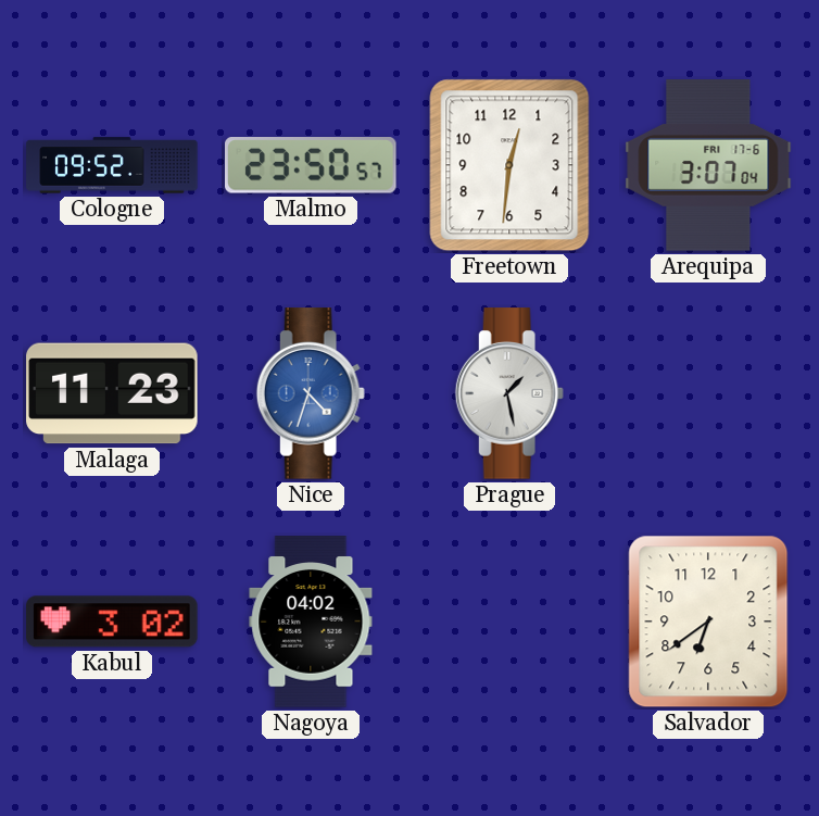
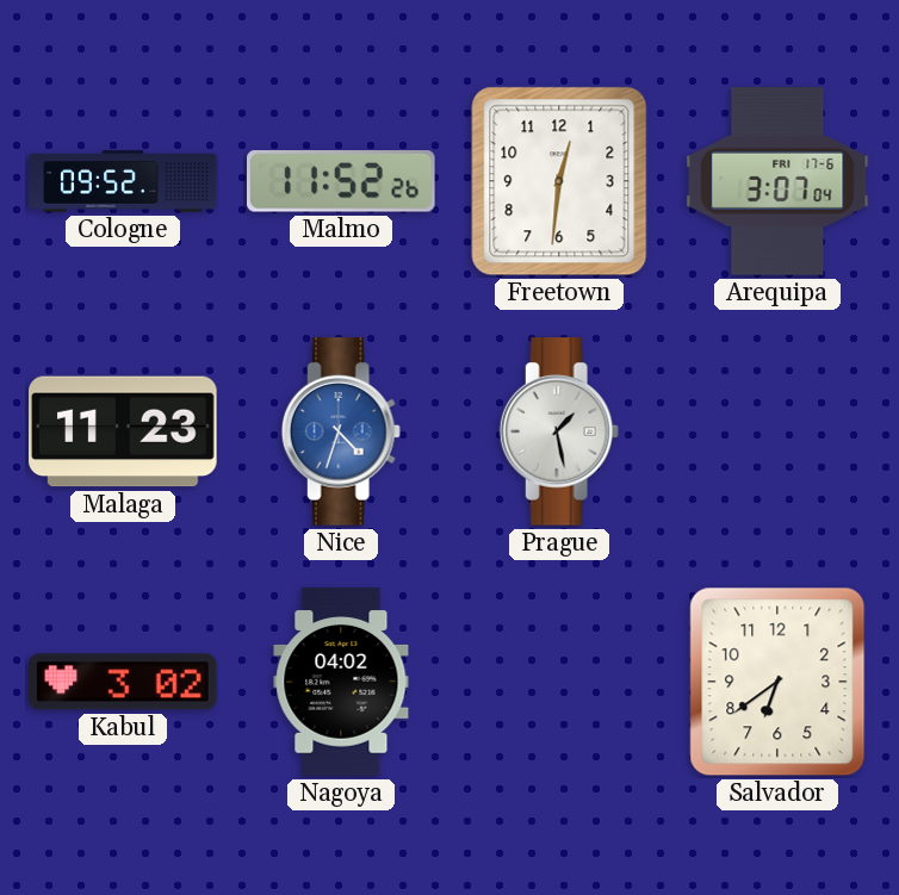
Malmo: 23:50 -> 11:52
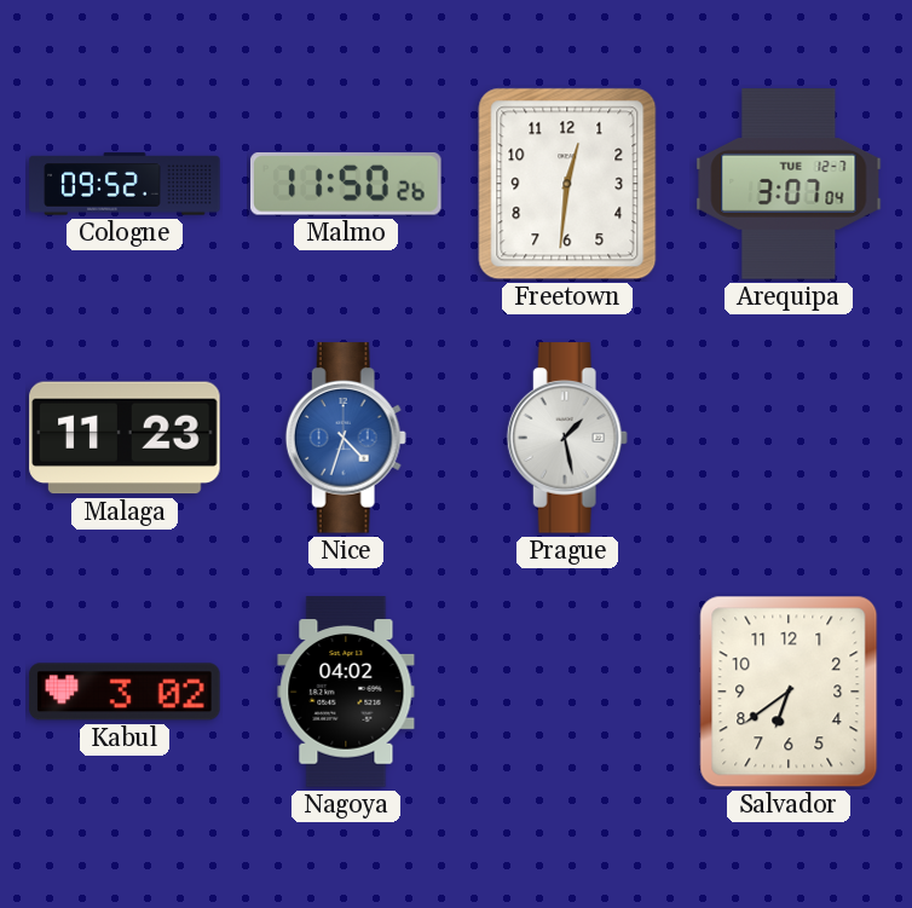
Malmo: 11:52 -> 11:50
Arequipa date: FRI 17-6 -> TUE 12-7
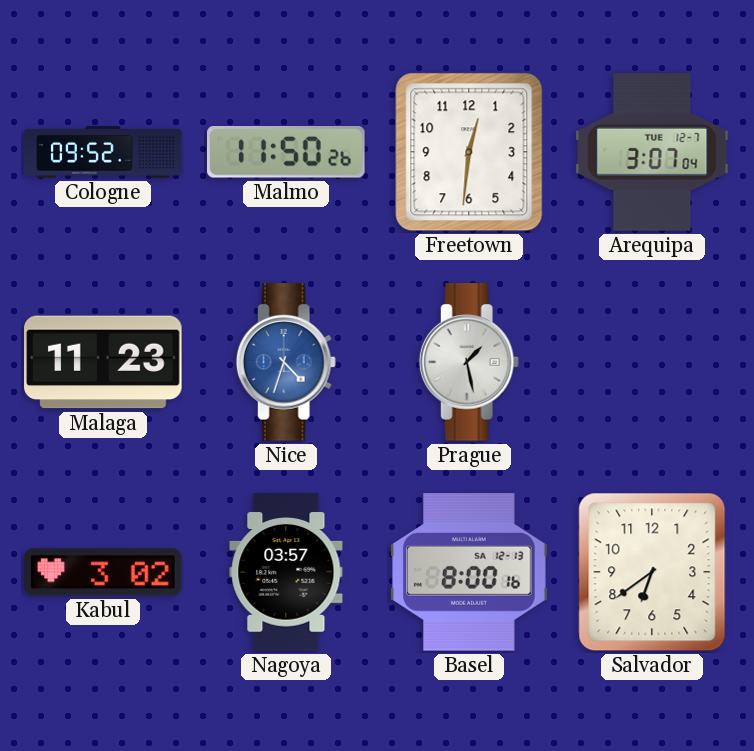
Nagoya: 04:02 -> 03:57
Basel: none -> 8:00
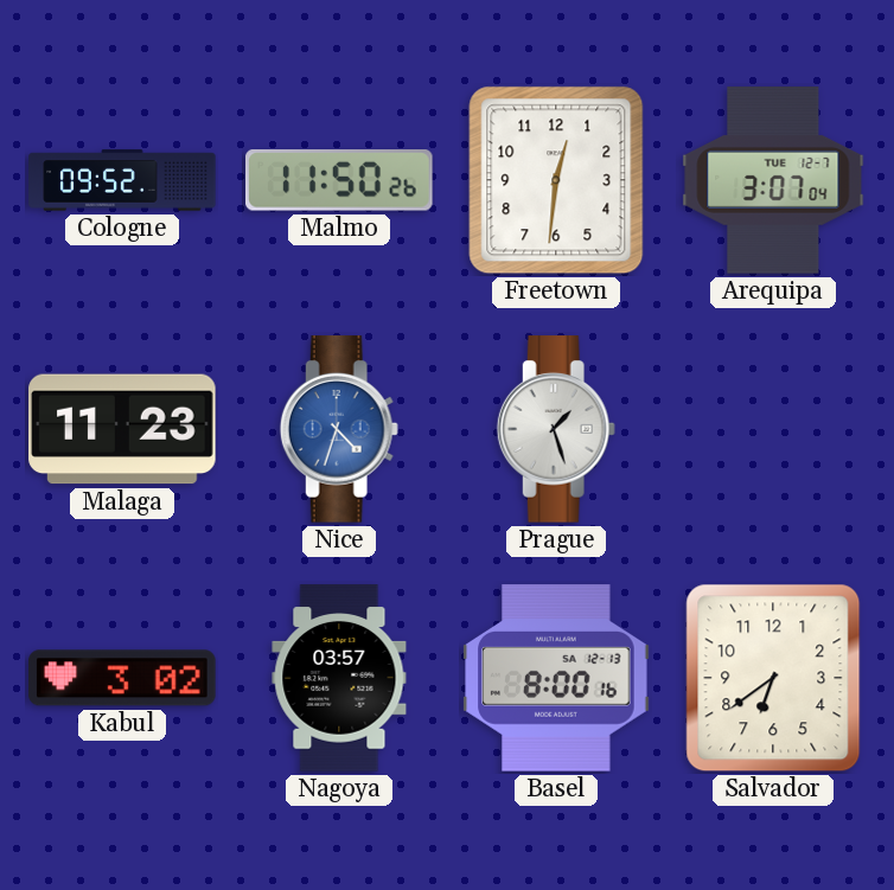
Prague: 1:28 -> 1:27
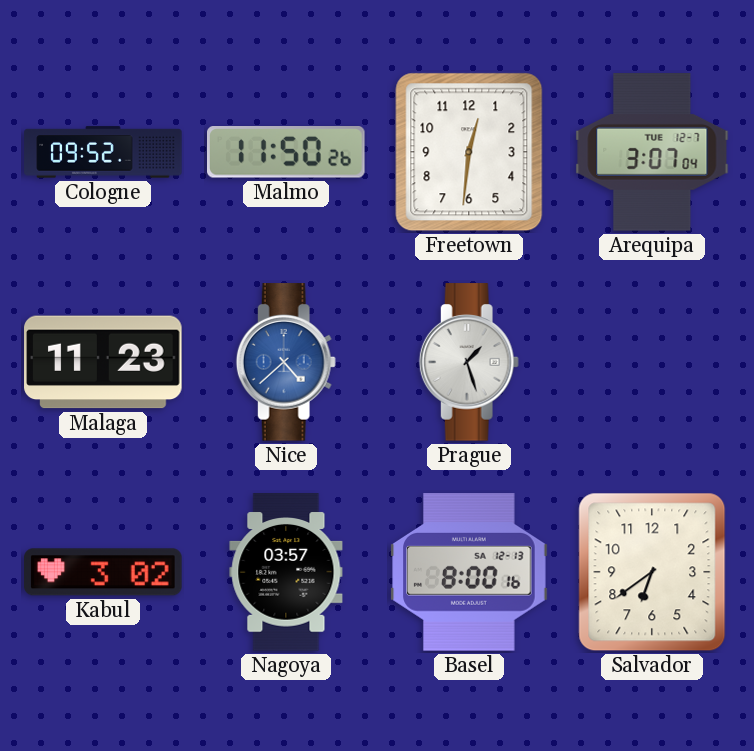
Nice: 4:33 -> 4:38
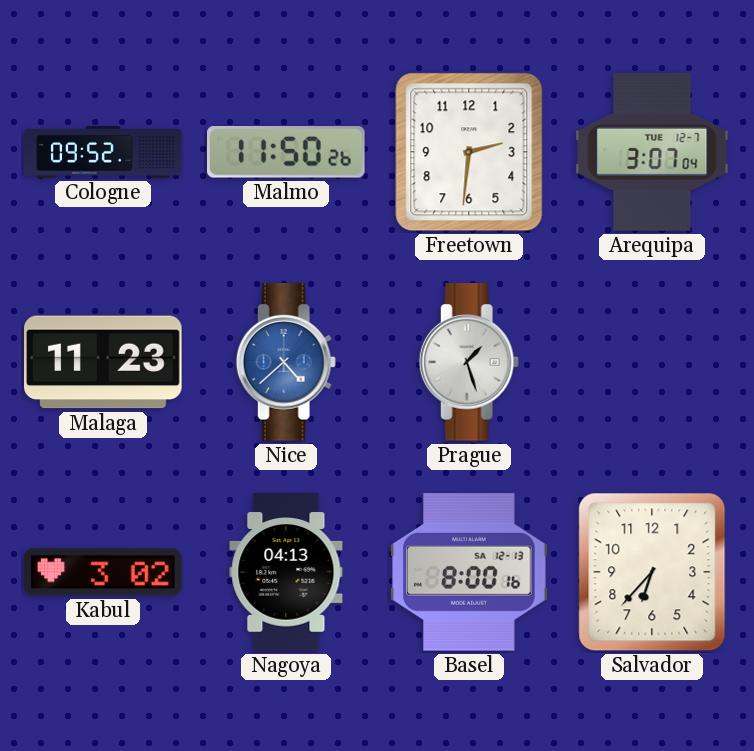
Freetown: 12:31 -> 2:31
Nagoya: 03:57 -> 04:13
Salvador: 6:39 -> 6:37
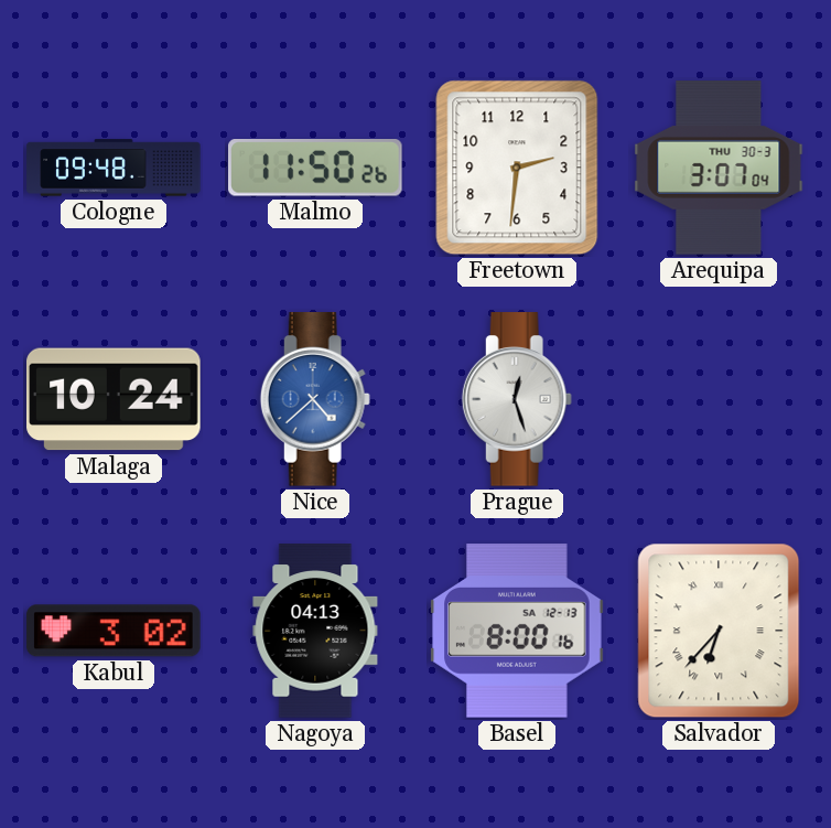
Cologne: 09:52 -> 09:48
Arequipa date: TUE 12-7 -> THU 30-3
Malaga: 11:23 -> 10:24
Prague: 1:27 -> 12:27
Salvador numerals: Arabic -> Roman
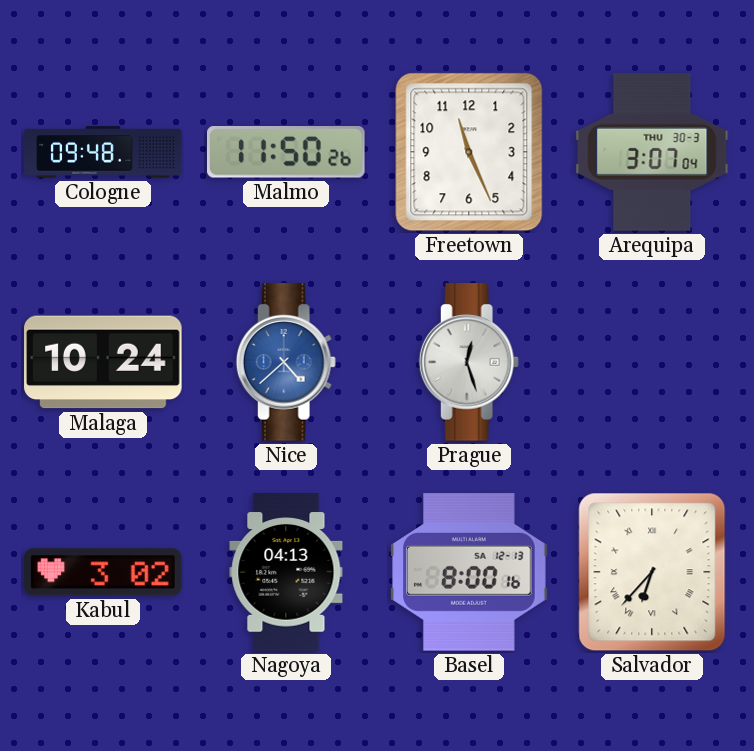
Freetown: 2:31 -> 11:26
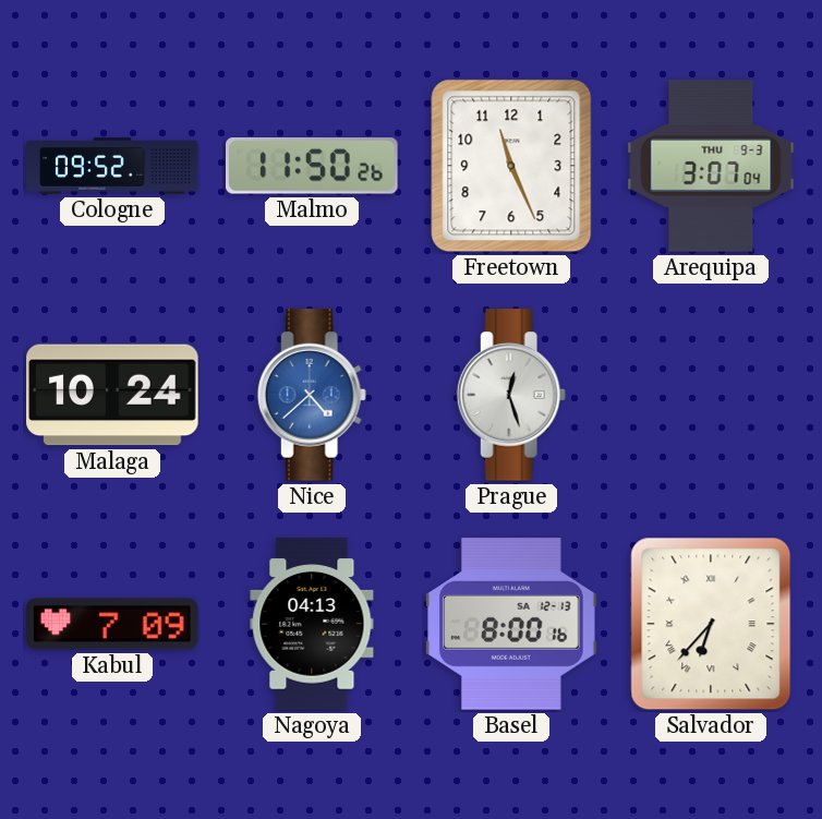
Cologne: 09:48 -> 09:52
Arequipa date: THU 30-3 -> THU 9-3
Kabul: 3:02 -> 7:09
